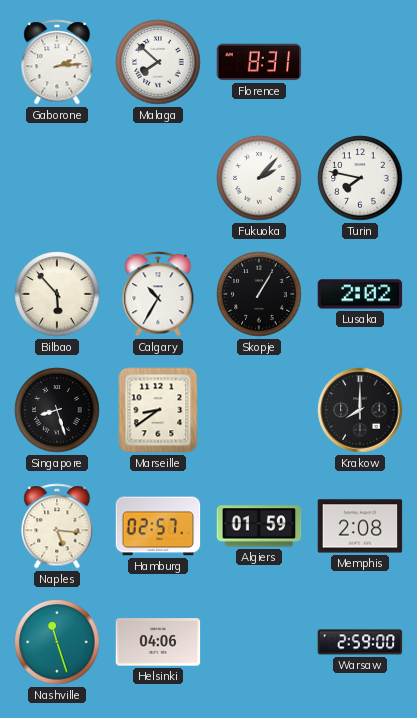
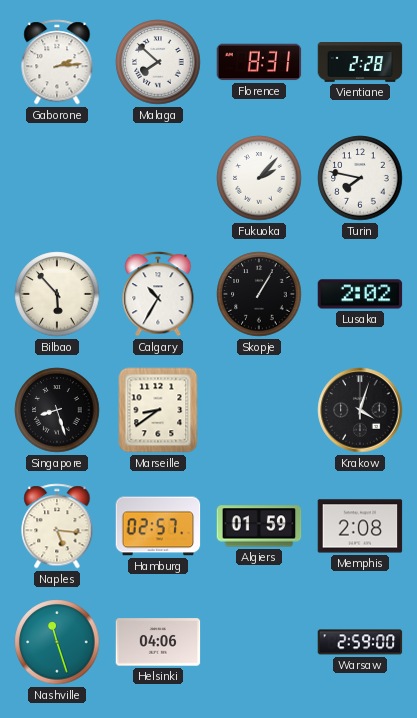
Vientiane: none -> 2:28
Krakow: 8:00 -> 4:03
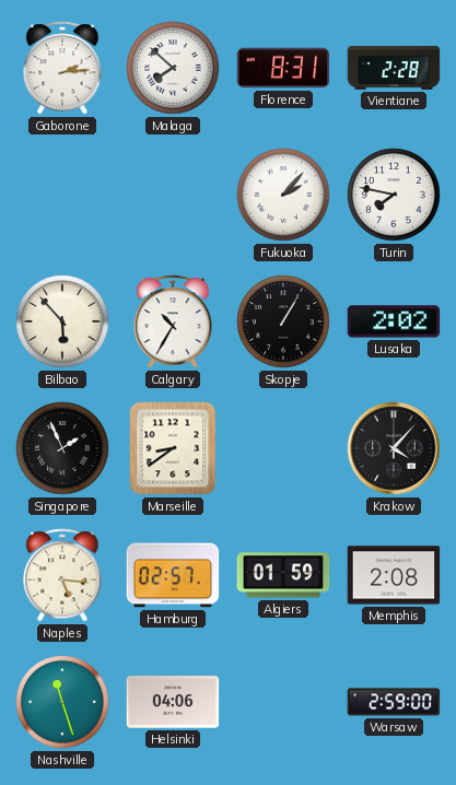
Singapore: 8:27 -> 1:56
Krakow: 4:03 -> 4:07
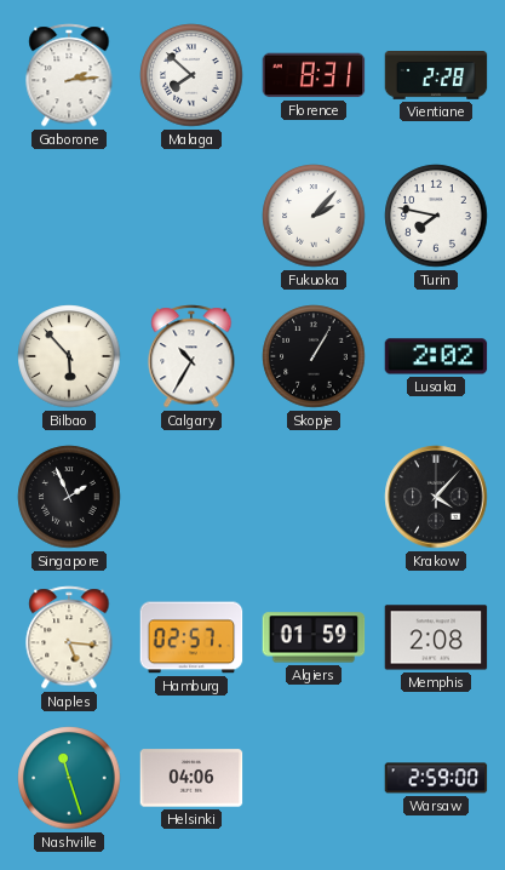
Marseille: 8:39 -> none
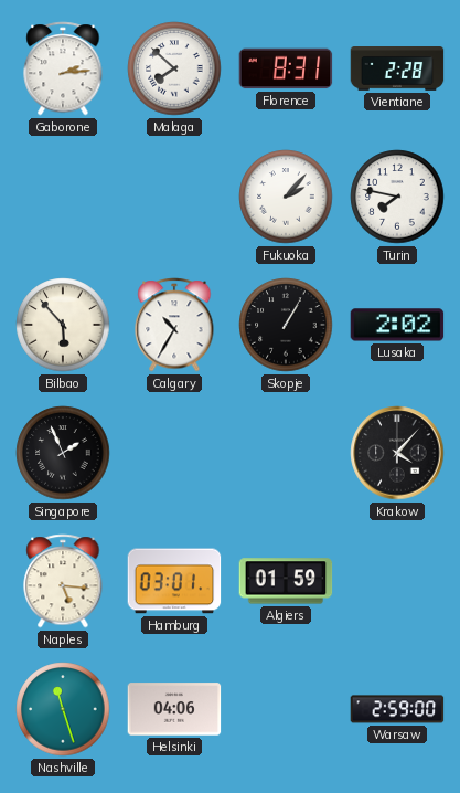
Hamburg: 02:57 -> 03:01
Memphis: 2:08 -> none
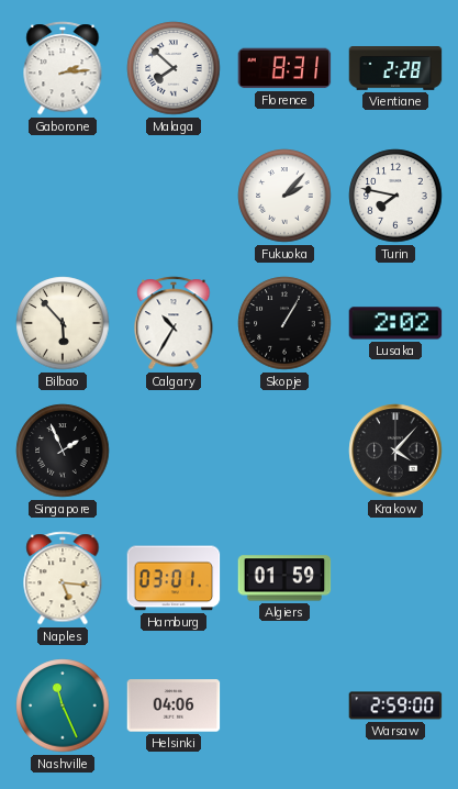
Nashville: 11:27 -> 11:26
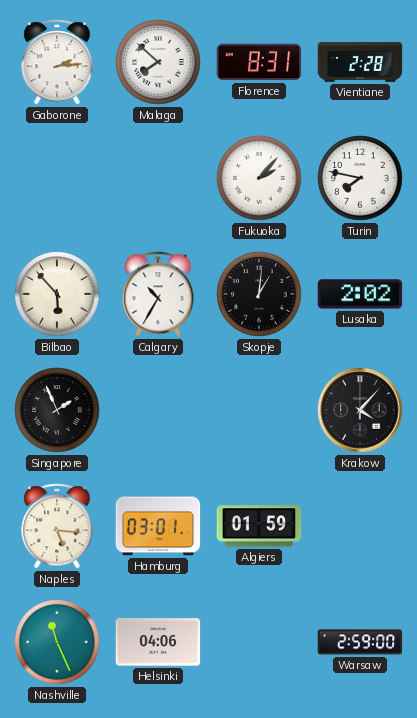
Skopje: 1:05 -> 1:01
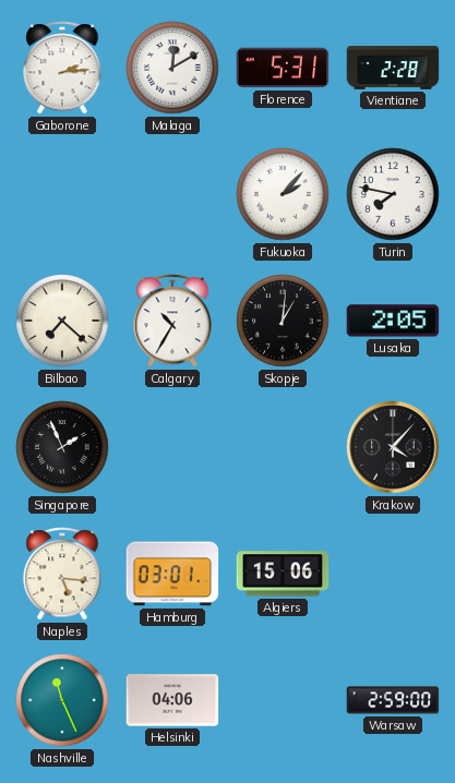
Malaga: 7:52 -> 12:10
Florence: 8:31 -> 5:31
Bilbao: 5:53 -> 7:22
Lusaka: 2:02 -> 2:05
Algiers: 01:59 -> 15:06
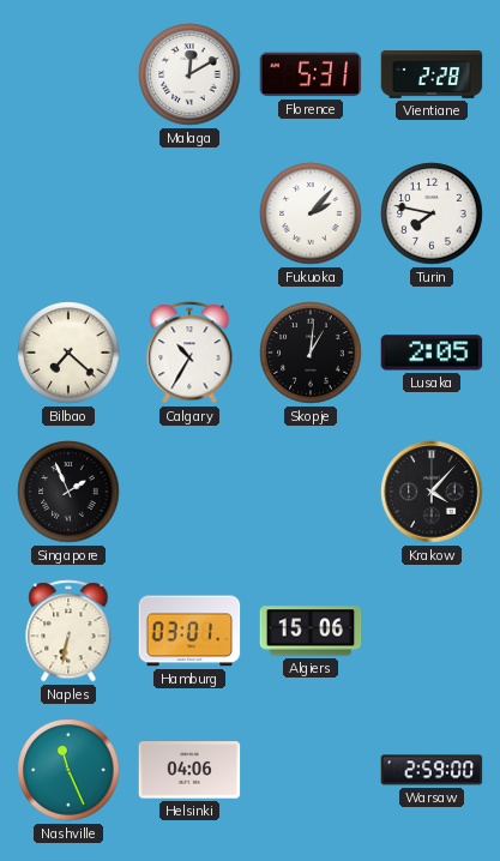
Gaborone: 2:14 -> none
Naples: 5:16 -> 6:32
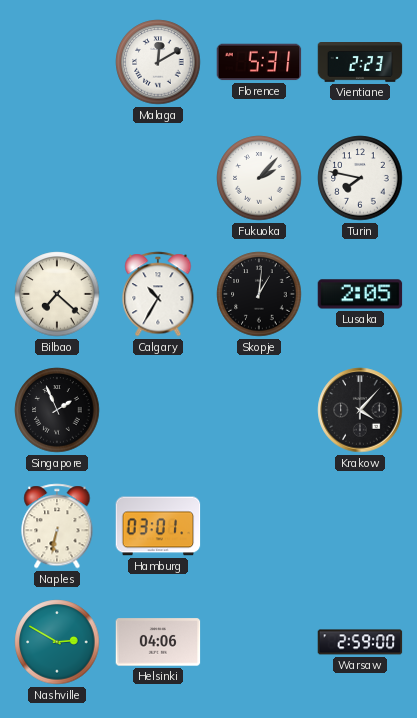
Vientiane: 2:28 -> 2:23
Algiers: 15:06 -> none
Nashville: 11:26 -> 2:50
